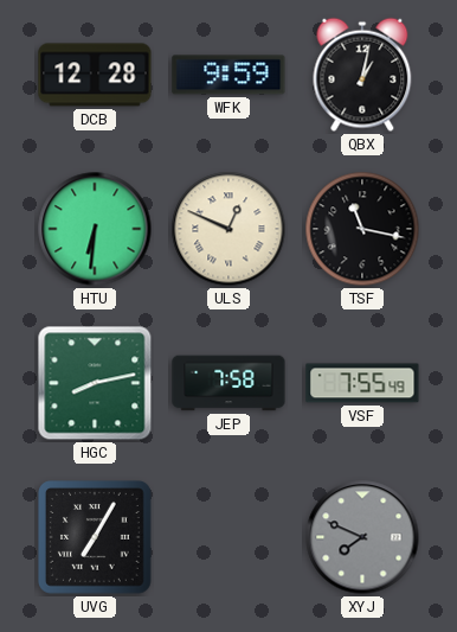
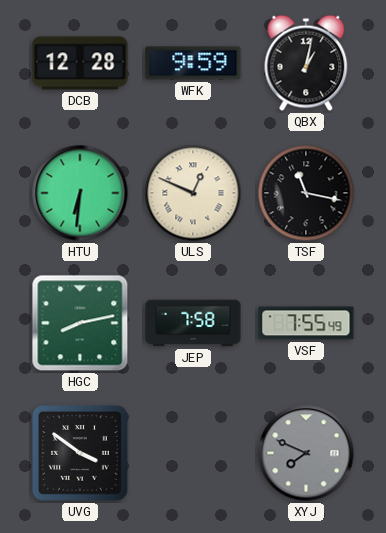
UVG: 7:05 -> 3:51
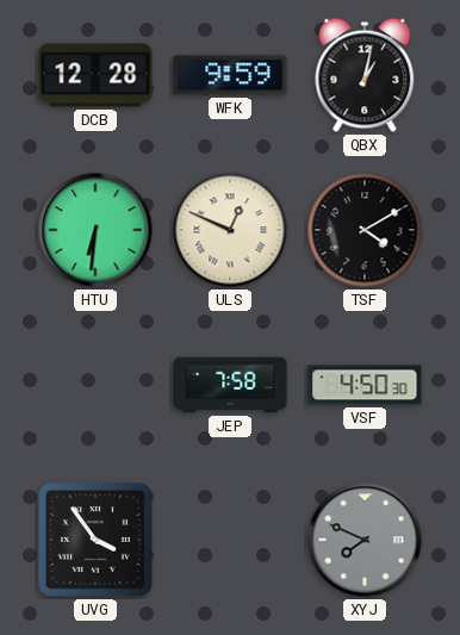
TSF: 11:17 -> 4:10
HGC: 8:13 -> none
VSF: 7:55 -> 4:50
UVG: 3:51 -> 3:54
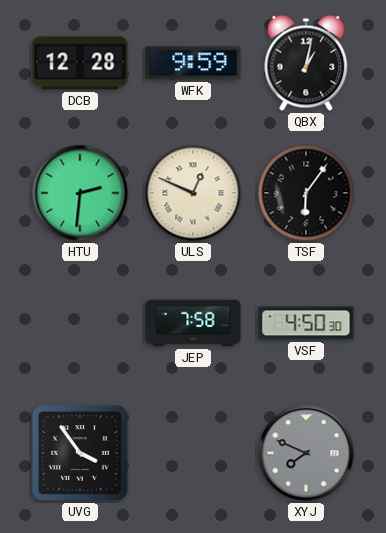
HTU: 6:31 -> 2:31
TSF: 4:10 -> 6:06
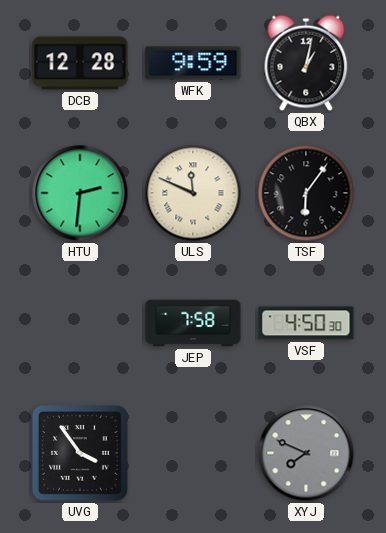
ULS: 12:49 -> 11:49
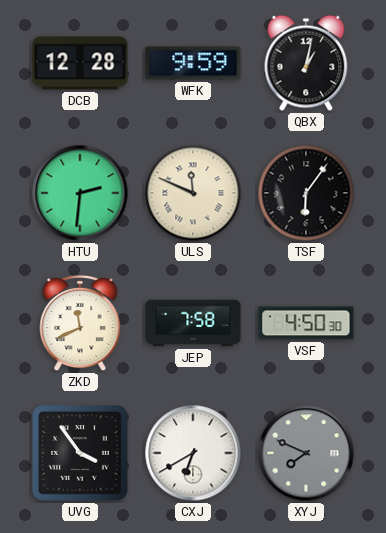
ZKD: none -> 11:41
CXJ: none -> 6:40
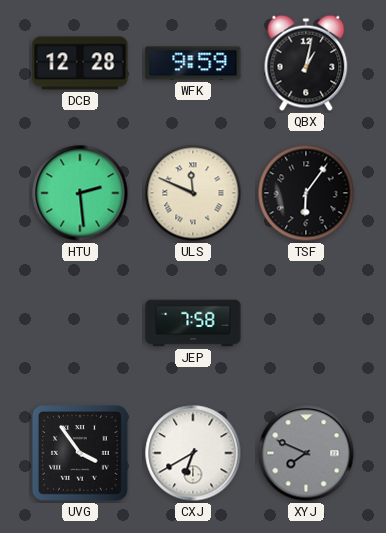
HTU: 2:31 -> 2:29
ZKD: 11:41 -> none
VSF: 4:50 -> none
